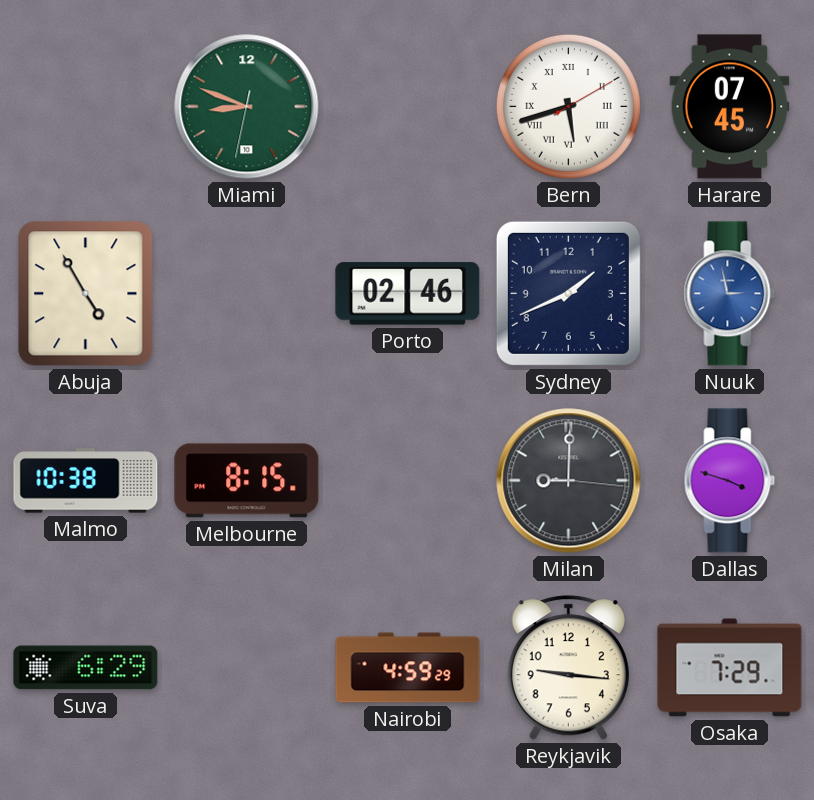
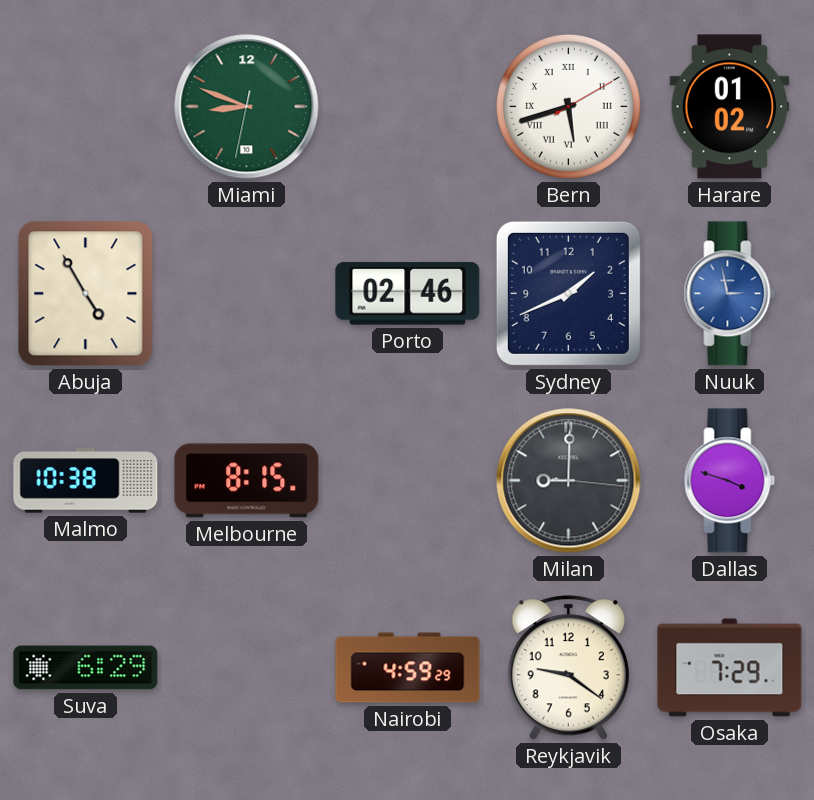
Harare: 07:45 -> 01:02
Reykjavik: 9:16 -> 9:21
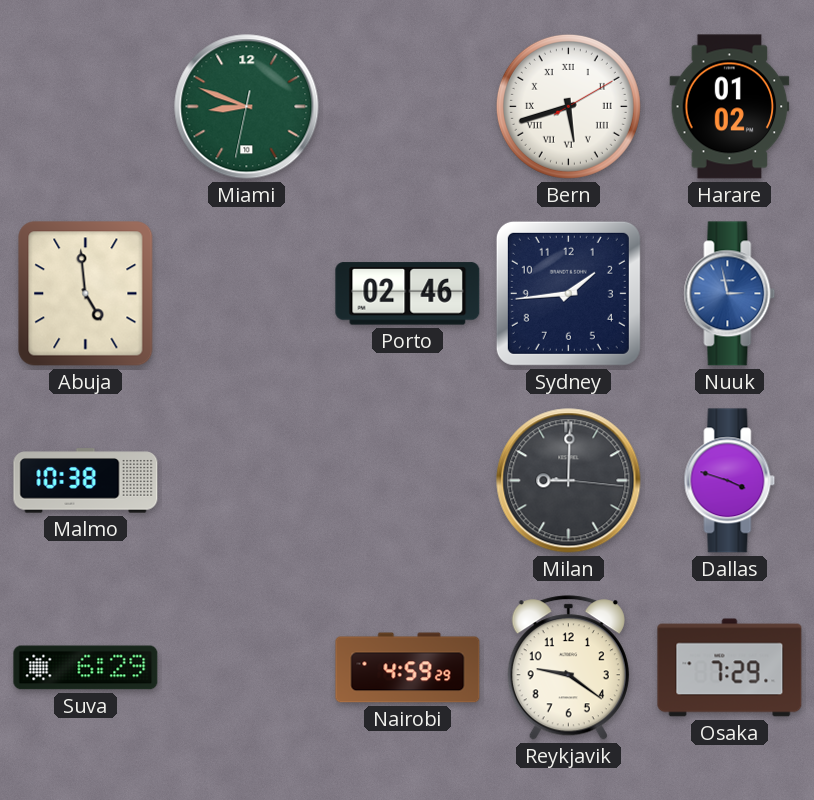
Abuja: 4:55 -> 4:59
Sydney: 1:41 -> 1:44
Melbourne: 8:15 -> none
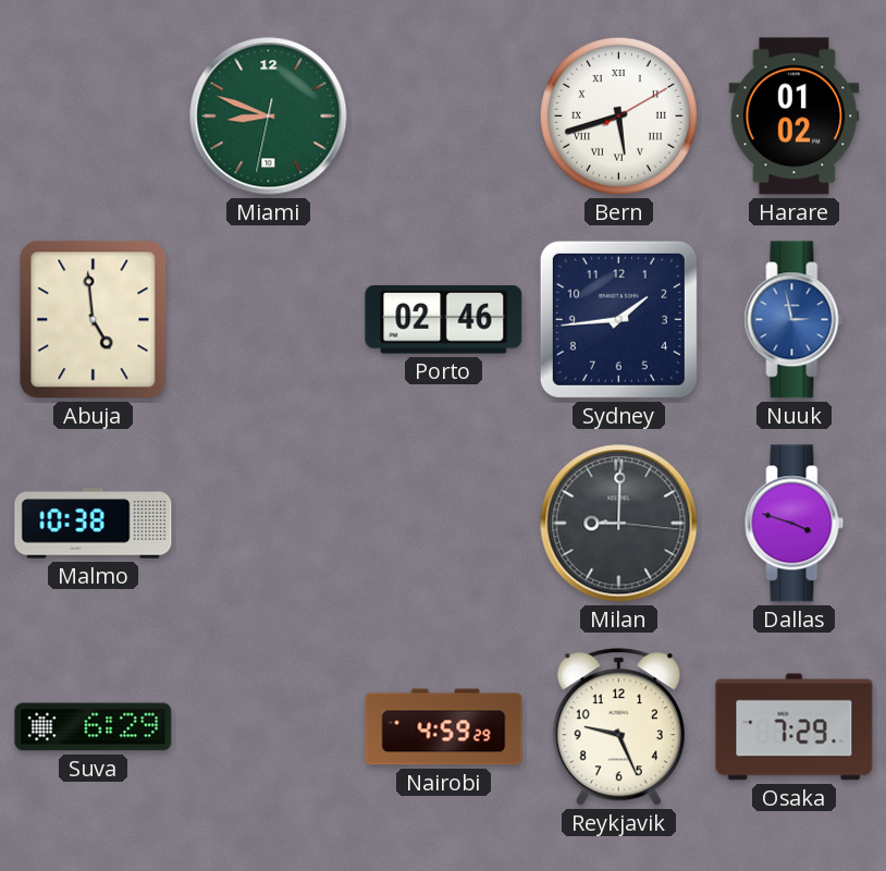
Reykjavik: 9:21 -> 9:26
